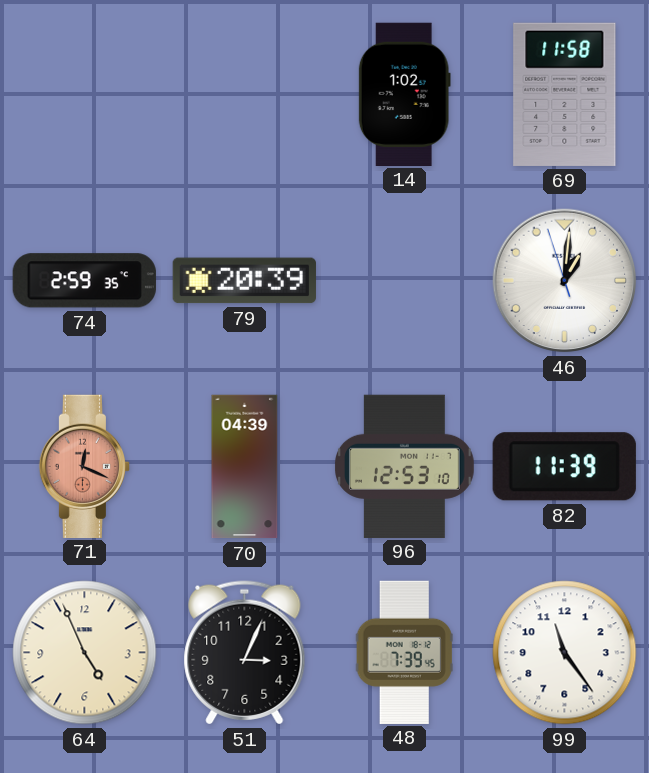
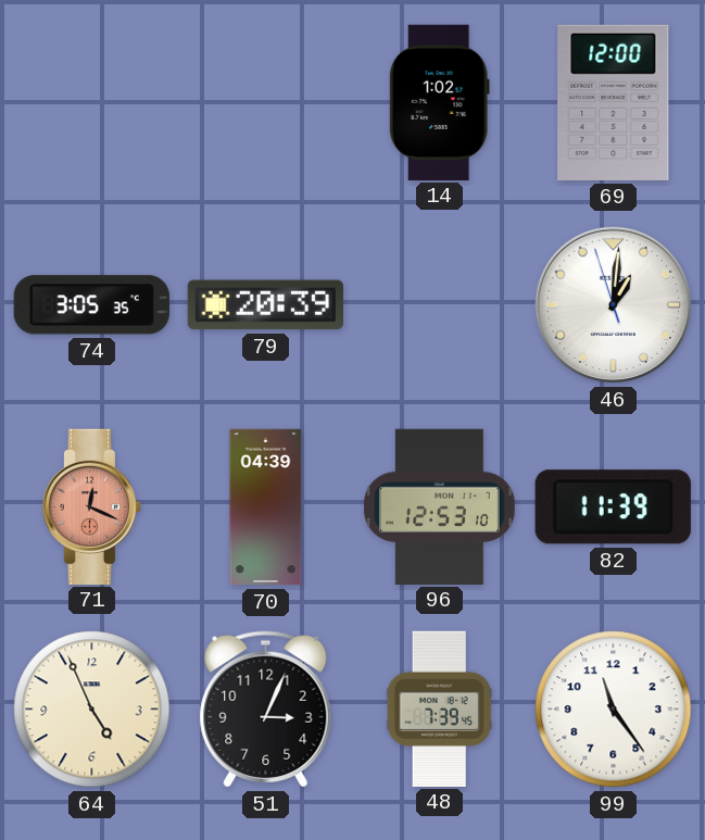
69: 11:58 -> 12:00
74: 2:59 -> 3:05
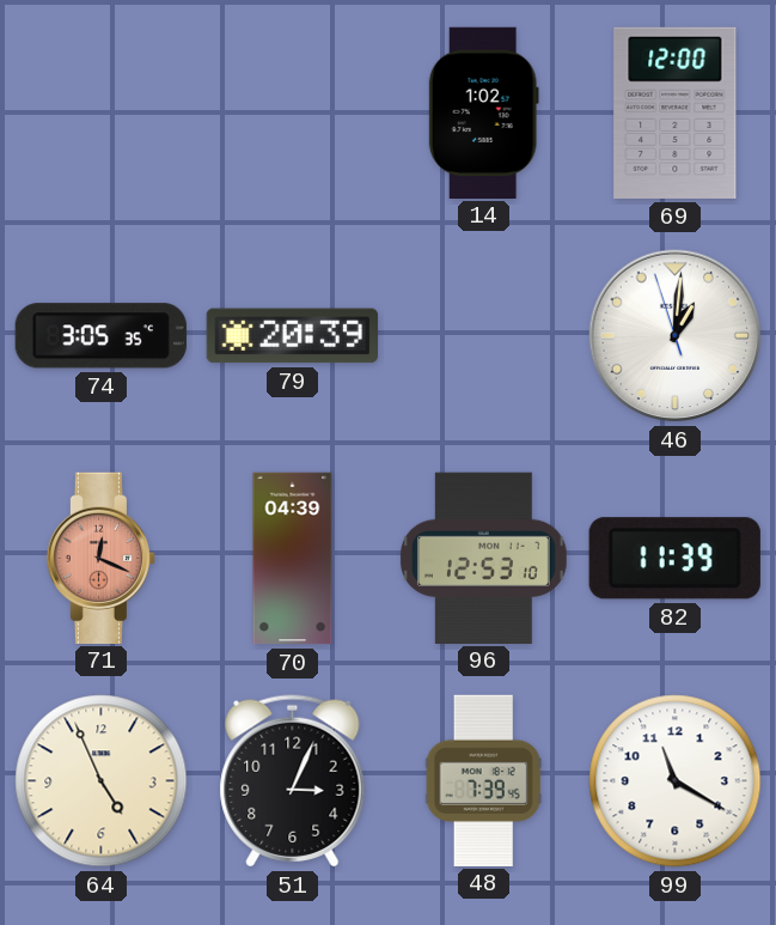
99: 11:24 -> 11:20
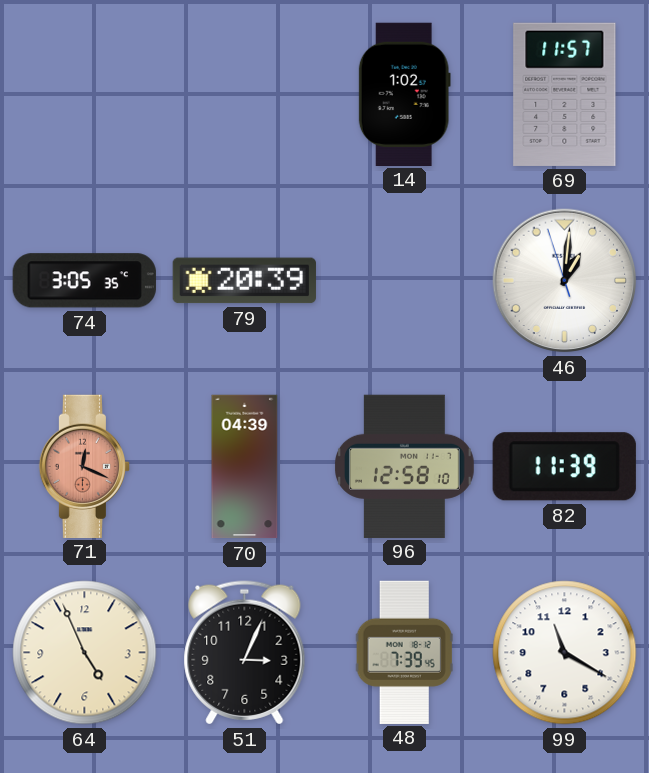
69: 12:00 -> 11:57
96: 12:53 -> 12:58
